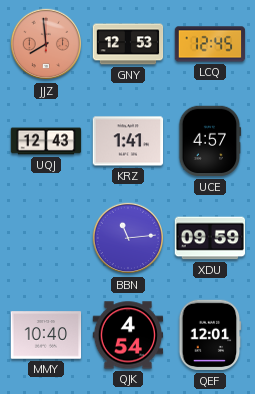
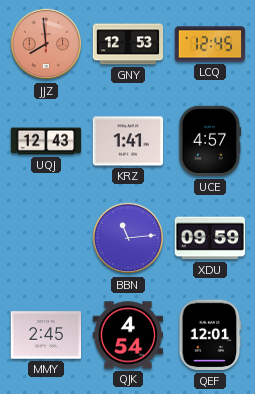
MMY: 10:40 -> 2:45
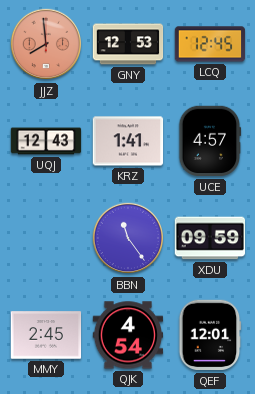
BBN: 11:14 -> 11:24
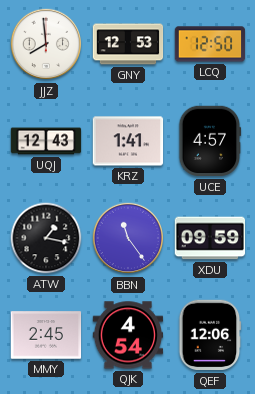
JJZ dial: salmon -> white
LCQ: 12:45 -> 12:50
ATW: none -> 1:17
QEF: 12:01 -> 12:06
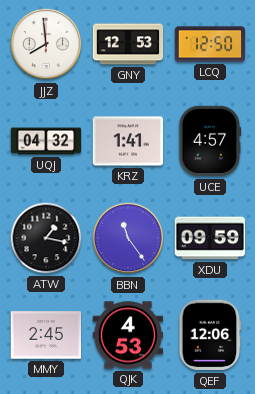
UQJ: 12:43 -> 04:32
QJK: 4:54 -> 4:53
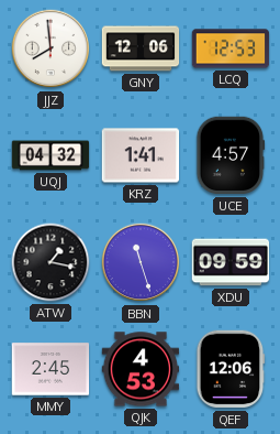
GNY: 12:53 -> 12:06
LCQ: 12:50 -> 12:53
BBN: 11:24 -> 11:27
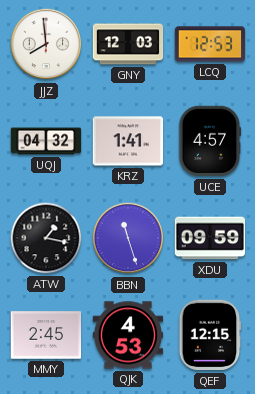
GNY: 12:06 -> 12:03
QEF: 12:06 -> 12:15
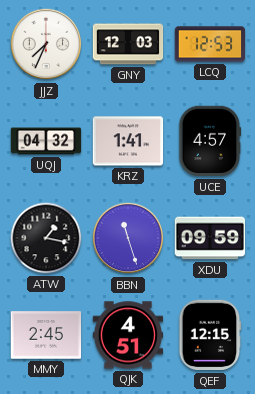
JJZ: 7:59 -> 7:34
QJK: 4:53 -> 4:51
